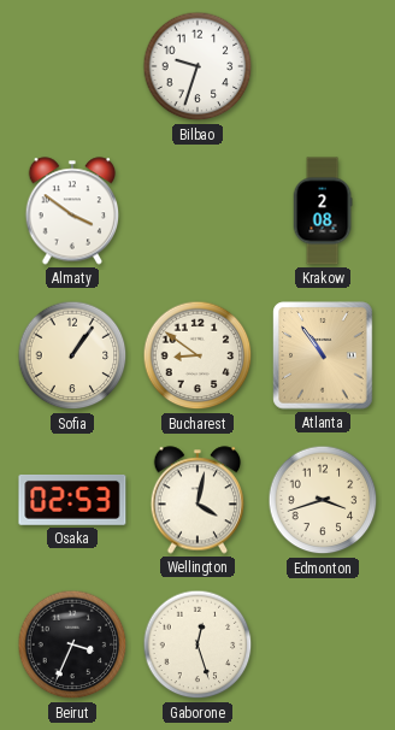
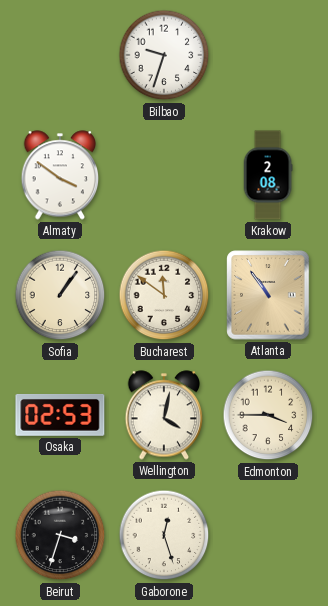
Bucharest: 8:51 -> 11:51
Edmonton: 3:42 -> 3:45
Beirut: 3:34 -> 3:33
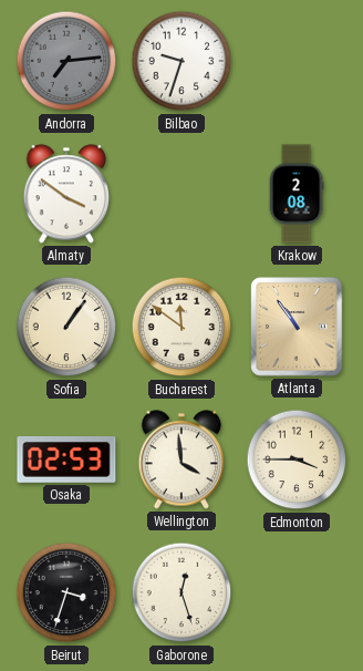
Andorra: none -> 7:14
Wellington: 4:02 -> 3:59
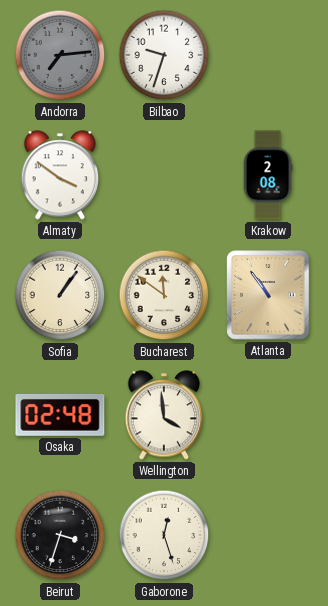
Osaka: 02:53 -> 02:48
Edmonton: 3:45 -> none
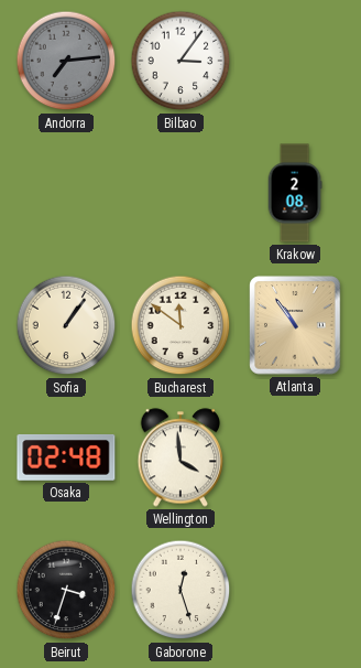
Bilbao: 9:33 -> 3:06
Almaty: 3:51 -> none
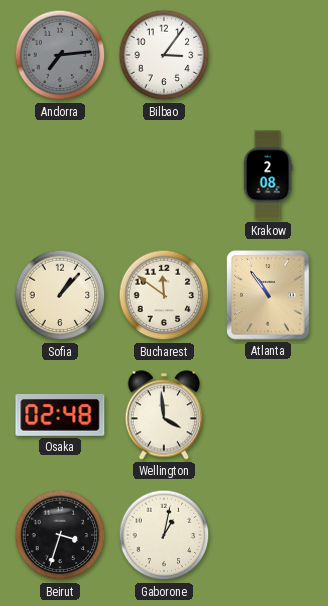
Sofia: 1:06 -> 1:07
Gaborone: 12:27 -> 1:02
